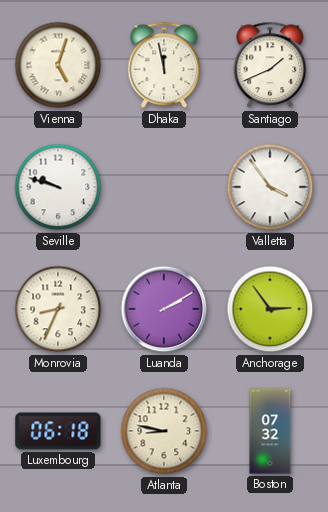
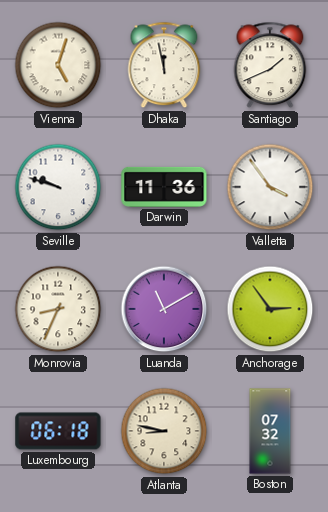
Darwin: none -> 11:36
Luanda: 2:10 -> 11:10
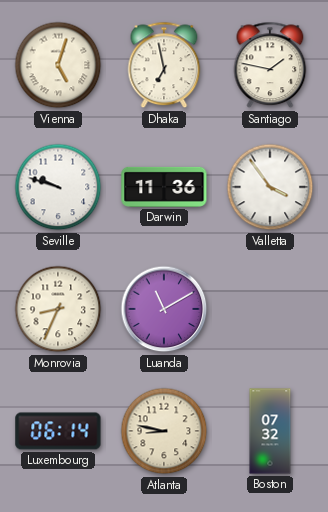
Dhaka: 11:58 -> 6:58
Santiago: 1:41 -> 1:47
Anchorage: 2:54 -> none
Luxembourg: 06:18 -> 06:14
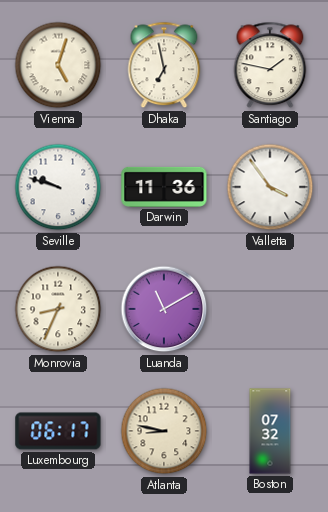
Luxembourg: 06:14 -> 06:17
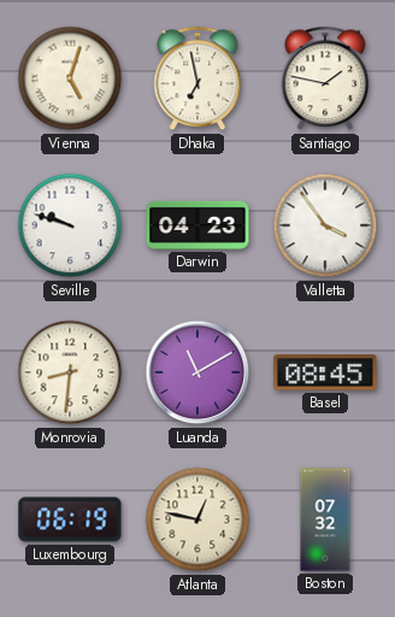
Darwin: 11:36 -> 04:23
Monrovia: 8:34 -> 8:31
Basel: none -> 08:45
Luxembourg: 06:17 -> 06:19
Atlanta: 8:47 -> 12:47
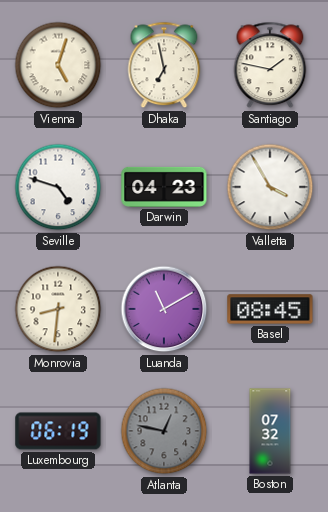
Seville: 9:48 -> 4:48
Valletta: 3:54 -> 3:55
Atlanta dial: cream -> grey
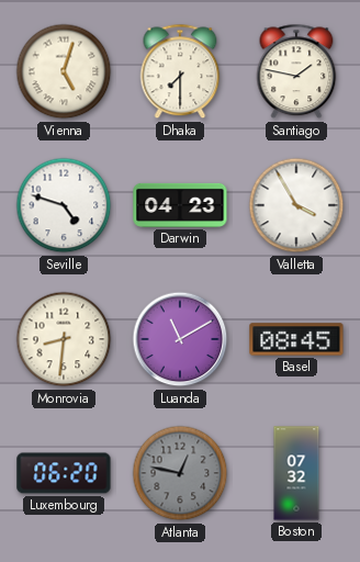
Dhaka: 6:58 -> 7:30
Luxembourg: 06:19 -> 06:20
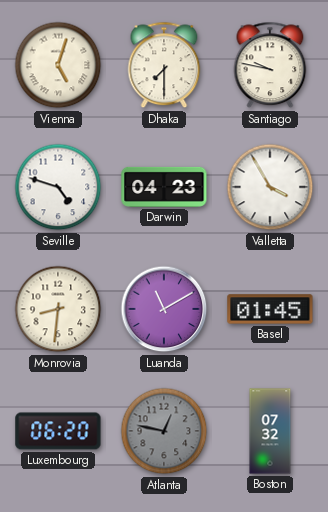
Santiago: 1:47 -> 9:47
Basel: 08:45 -> 01:45
